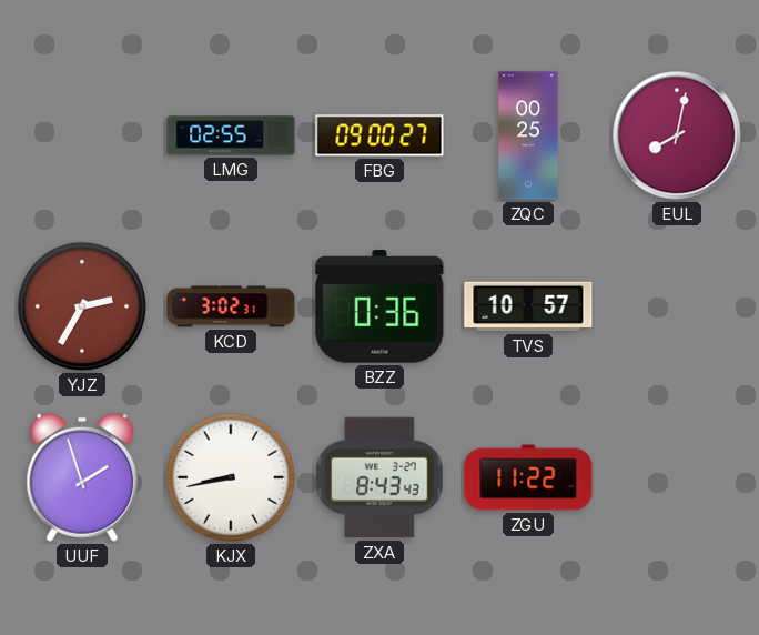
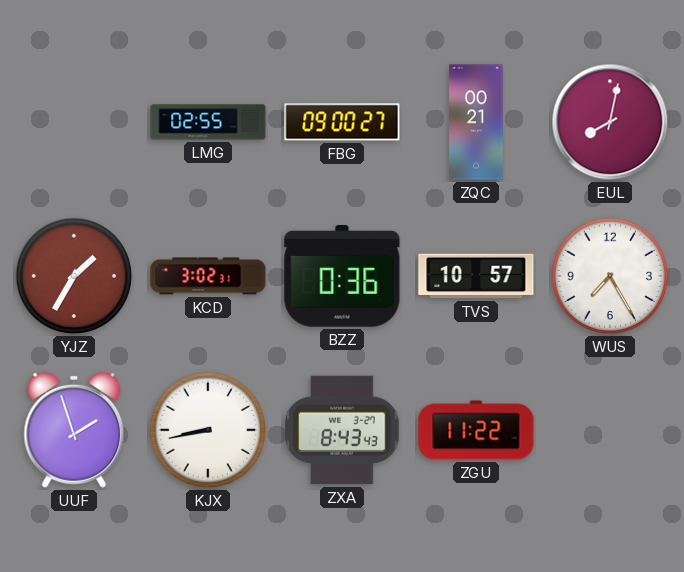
ZQC: 00:25 -> 00:21
YJZ: 2:35 -> 1:35
WUS: none -> 7:25
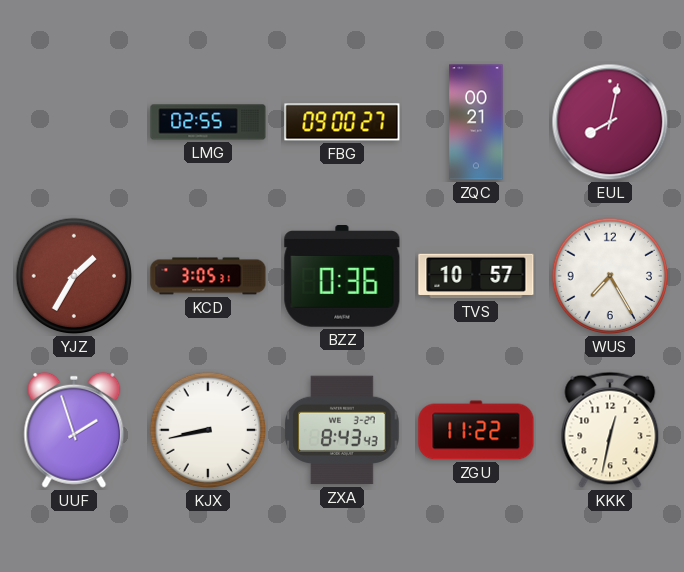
KCD: 3:02 -> 3:05
KKK: none -> 12:32
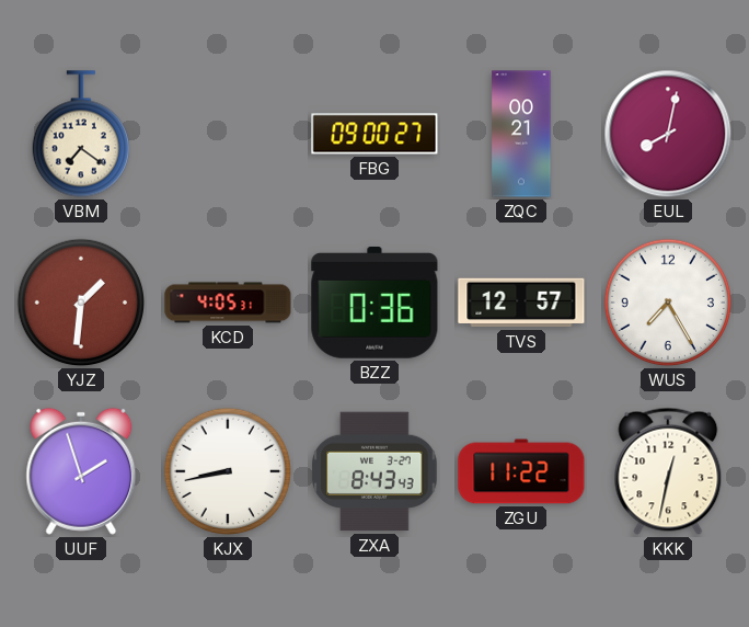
VBM: none -> 7:21
LMG: 02:55 -> none
YJZ: 1:35 -> 1:31
KCD: 3:05 -> 4:05
TVS: 10:57 -> 12:57
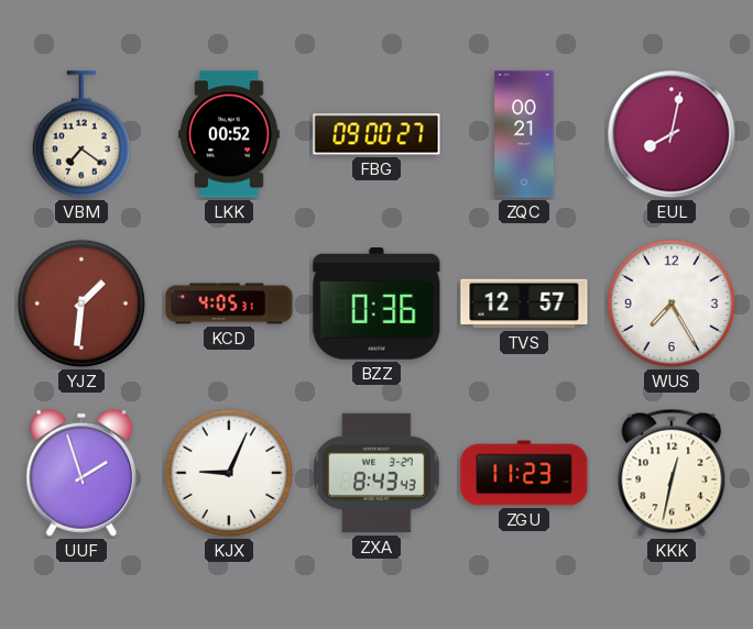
LKK: none -> 00:52
KJX: 8:43 -> 9:04
ZGU: 11:22 -> 11:23
